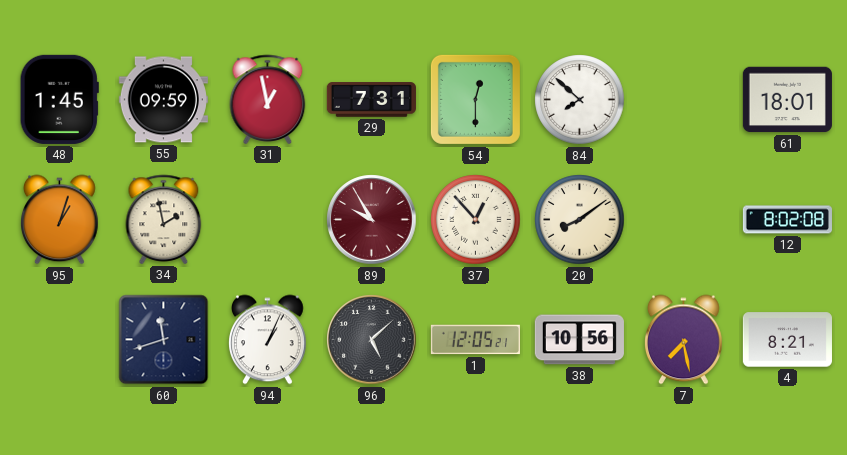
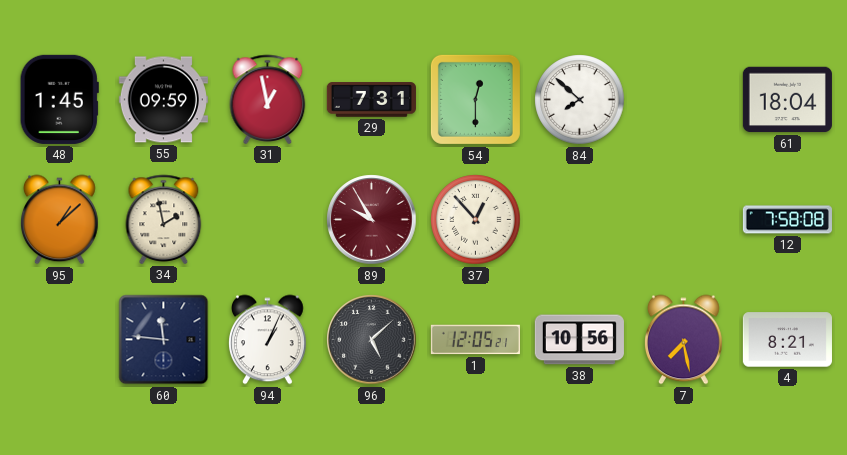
61: 18:01 -> 18:04
95: 1:03 -> 1:08
20: 8:09 -> none
12: 8:02 -> 7:58
60: 11:42 -> 11:46
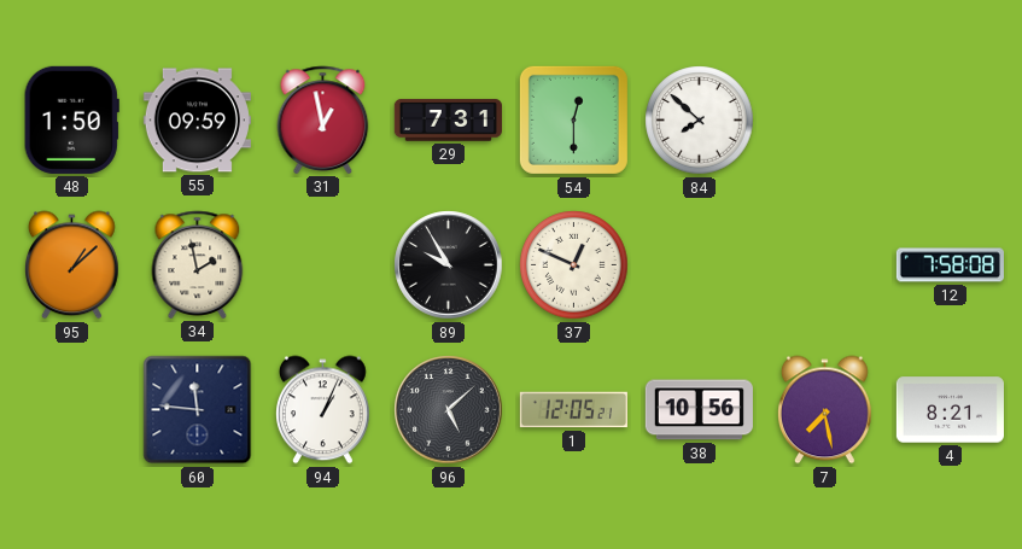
48: 1:45 -> 1:50
61: 18:04 -> none
89 dial: burgundy -> black
37: 12:53 -> 12:49
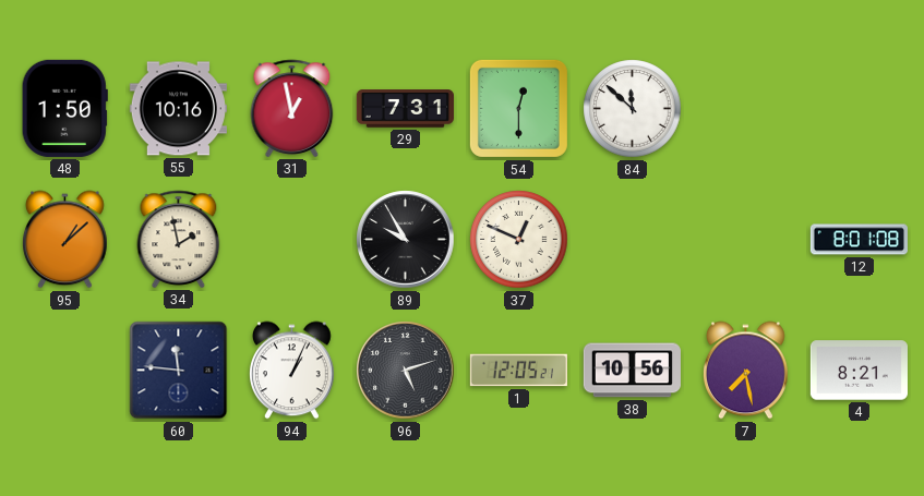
55: 09:59 -> 10:16
84: 7:52 -> 11:52
12: 7:58 -> 8:01
96: 5:08 -> 5:12
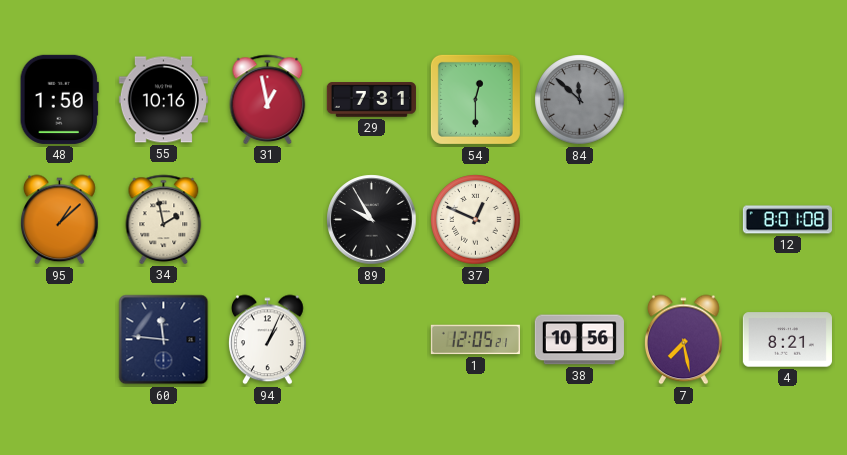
84 dial: white -> grey
96: 5:12 -> none
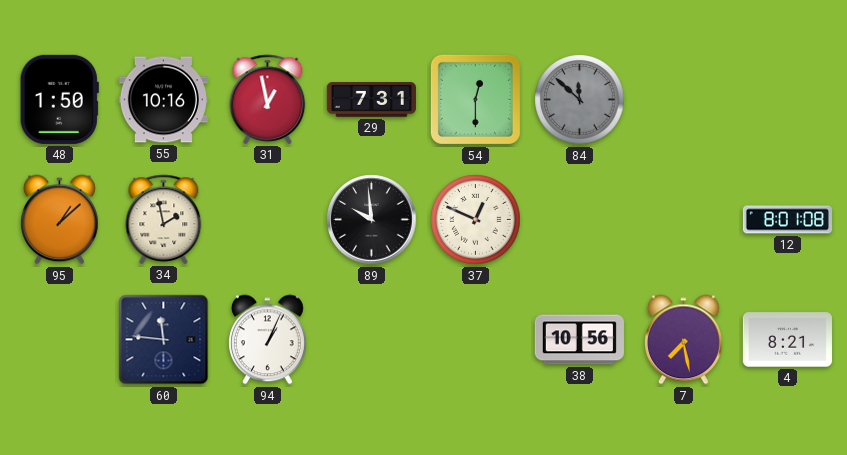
89: 9:55 -> 9:59
1: 12:05 -> none
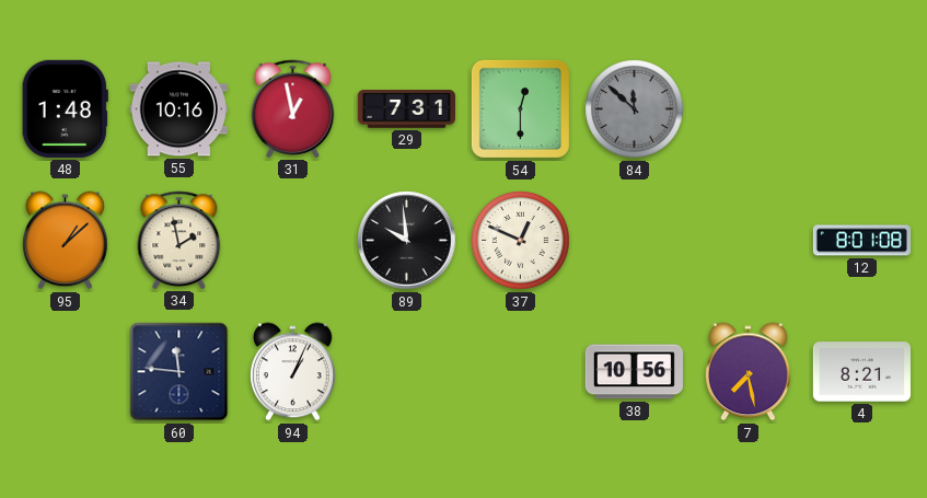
48: 1:50 -> 1:48
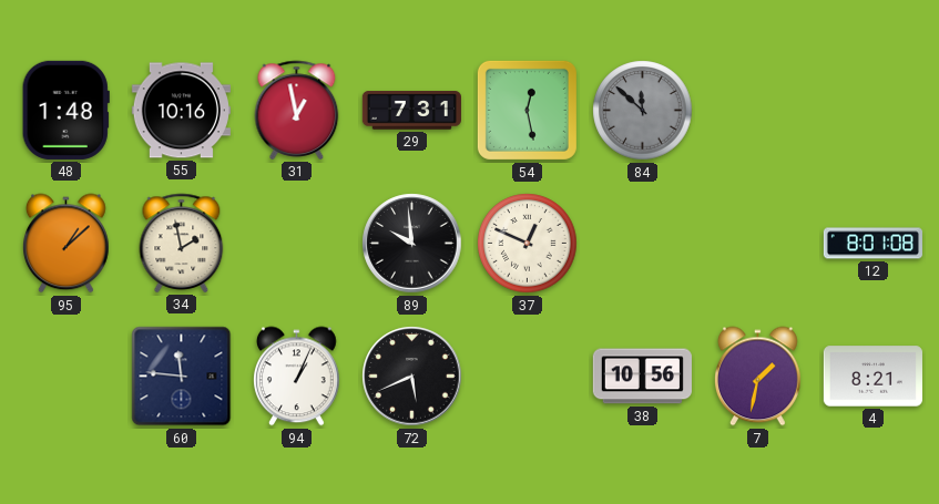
54: 12:30 -> 12:28
72: none -> 5:41
7: 7:28 -> 1:32
